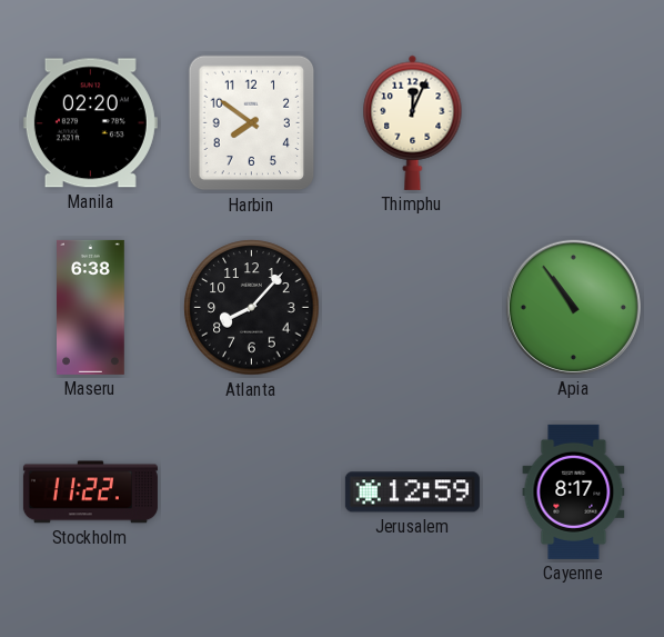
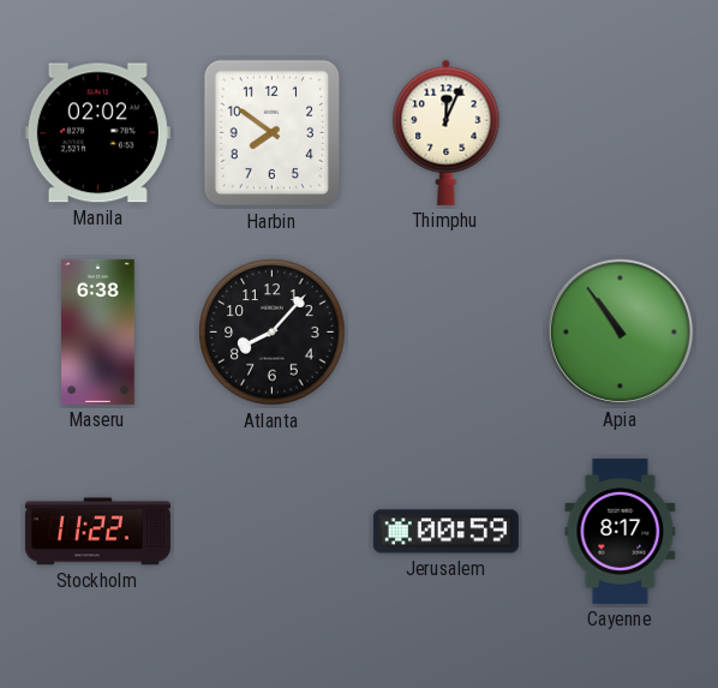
Manila: 02:20 -> 02:02
Jerusalem: 12:59 -> 00:59
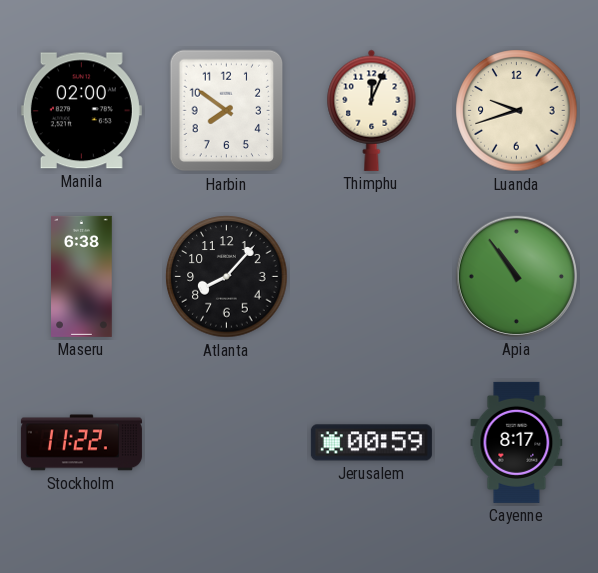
Manila: 02:02 -> 02:00
Luanda: none -> 9:42
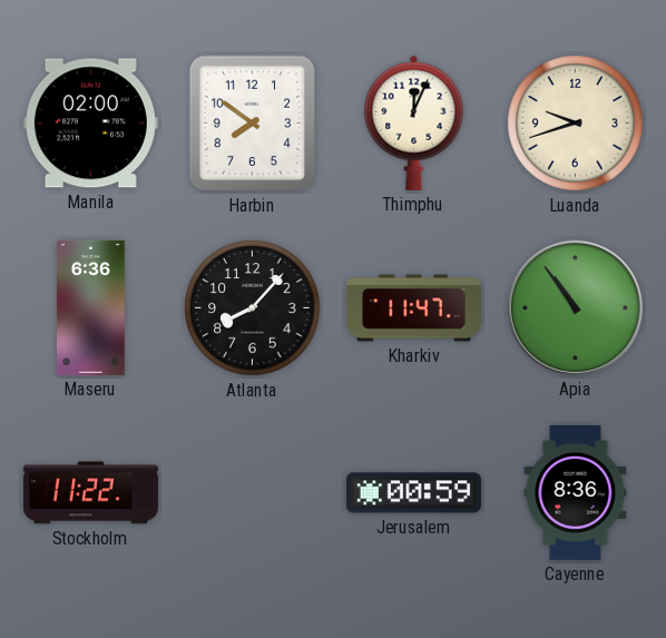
Maseru: 6:38 -> 6:36
Kharkiv: none -> 11:47
Cayenne: 8:17 -> 8:36
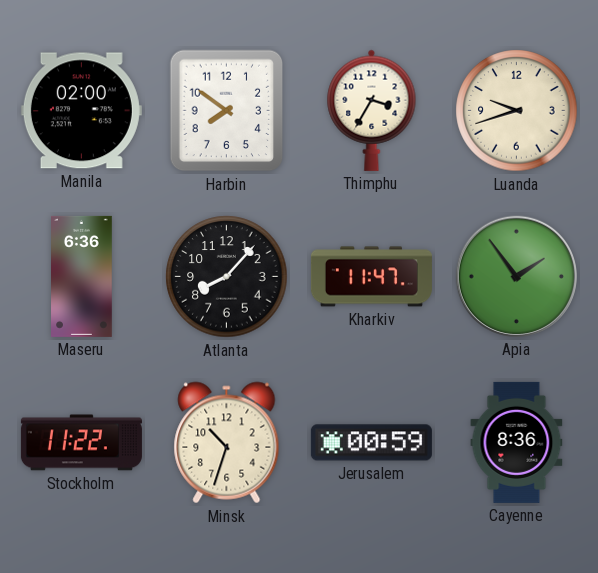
Thimphu: 12:04 -> 3:35
Apia: 10:54 -> 1:54
Minsk: none -> 10:33
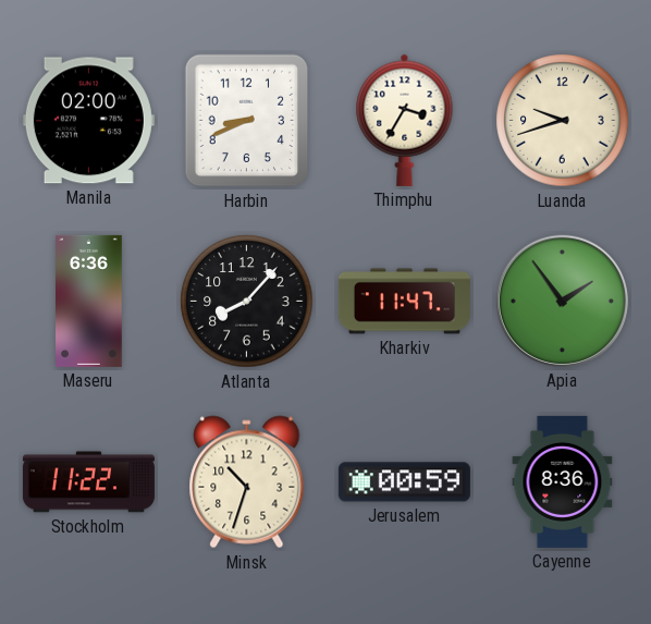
Harbin: 7:51 -> 8:41
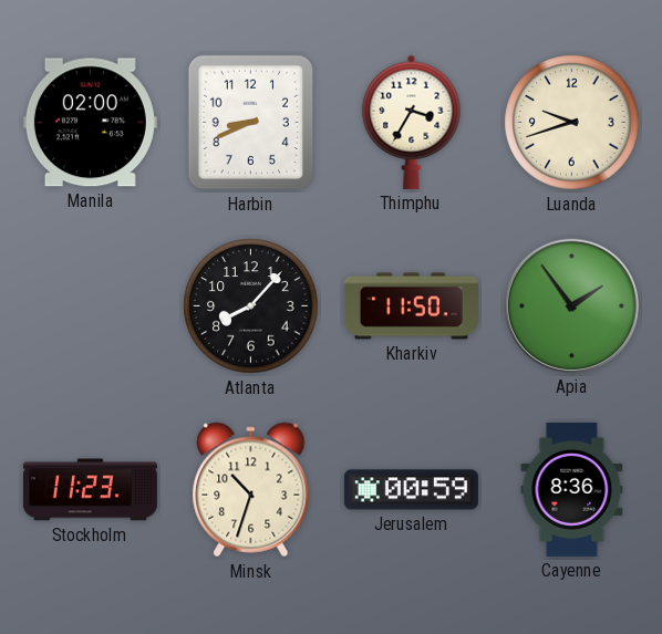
Maseru: 6:36 -> none
Kharkiv: 11:47 -> 11:50
Stockholm: 11:22 -> 11:23
